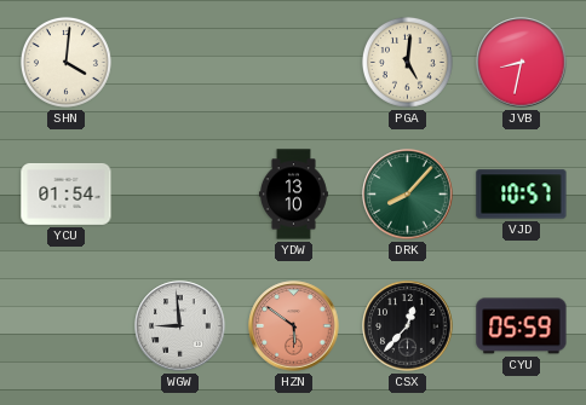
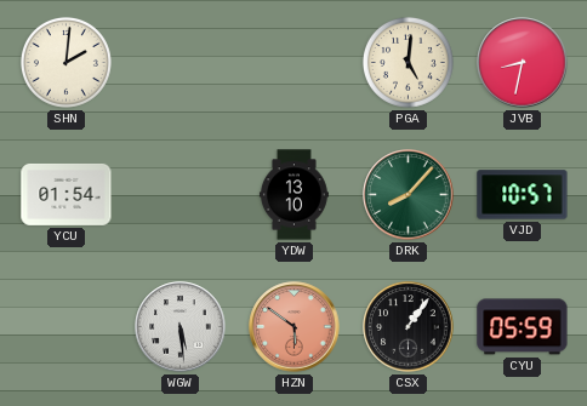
SHN: 4:01 -> 2:01
WGW: 8:59 -> 5:29
CSX: 12:37 -> 1:06
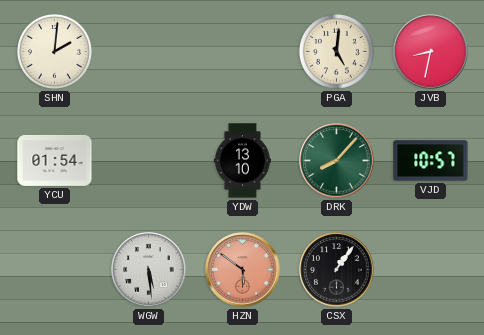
CYU: 05:59 -> none
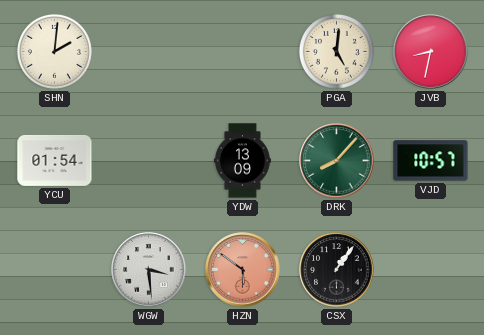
YDW: 13:10 -> 13:09
WGW: 5:29 -> 3:29
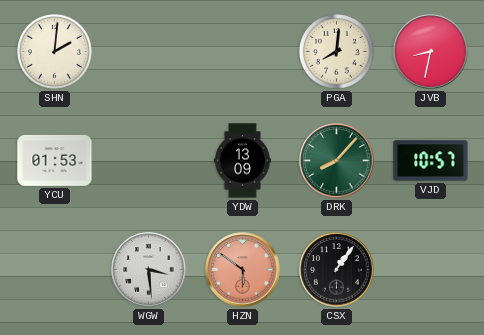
PGA: 5:01 -> 8:01
YCU: 01:54 -> 01:53
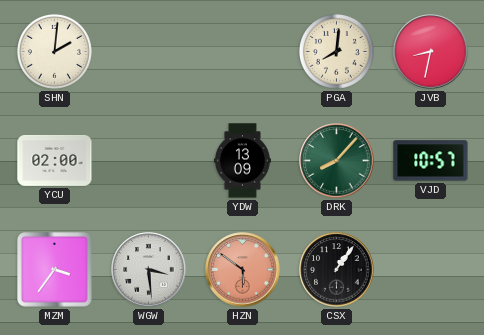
YCU: 01:53 -> 02:00
MZM: none -> 3:36
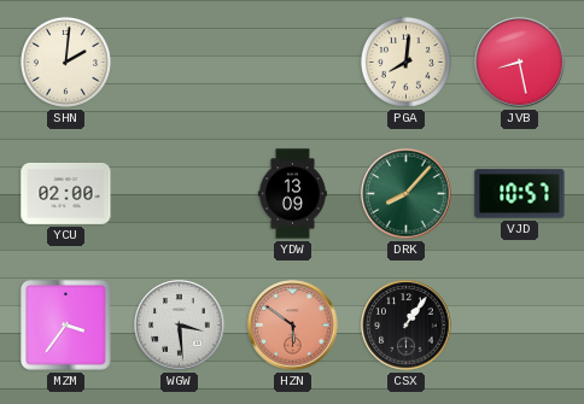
JVB: 8:32 -> 8:28
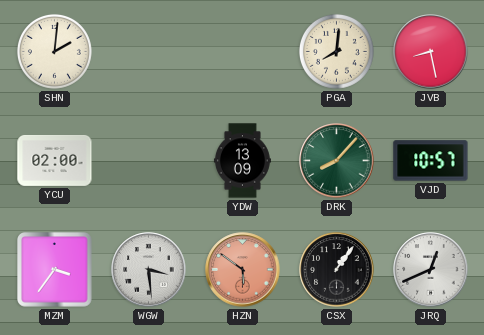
JRQ: none -> 12:41
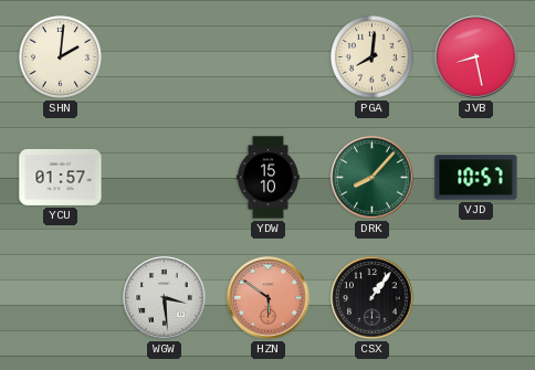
YCU: 02:00 -> 01:57
YDW: 13:09 -> 15:10
MZM: 3:36 -> none
JRQ: 12:41 -> none
